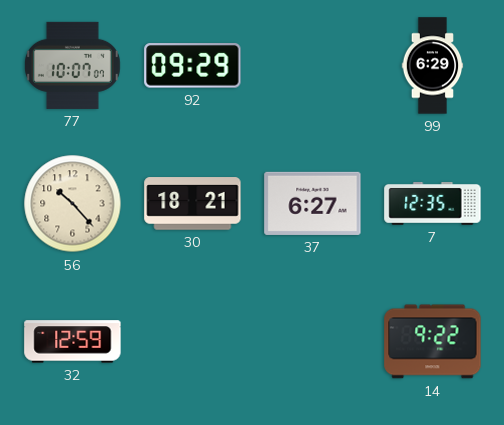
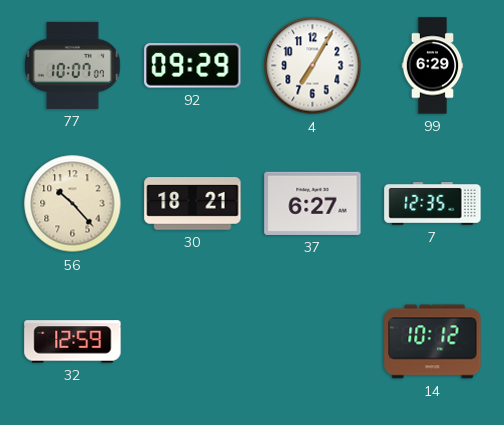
4: none -> 7:05
14: 9:22 -> 10:12
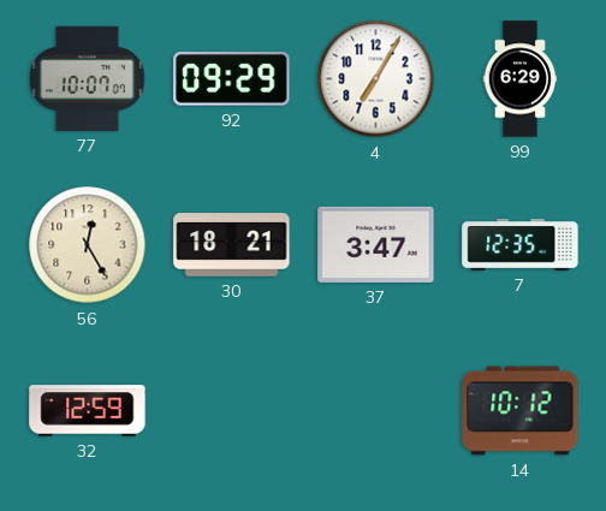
56: 10:23 -> 12:25
37: 6:27 -> 3:47
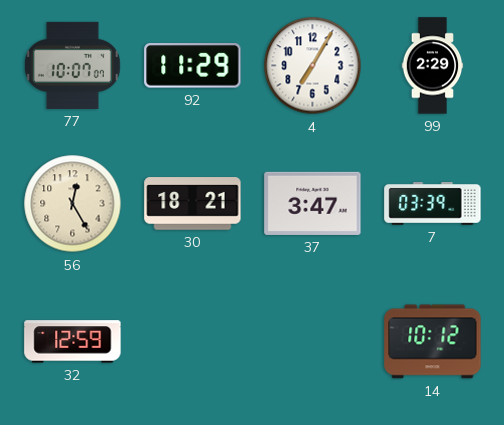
92: 09:29 -> 11:29
99: 6:29 -> 2:29
7: 12:35 -> 03:39
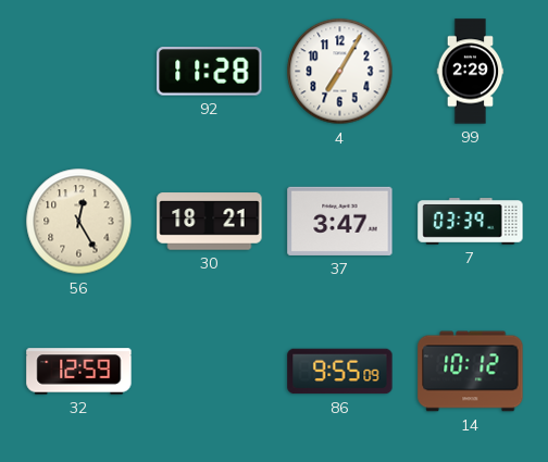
77: 10:07 -> none
92: 11:29 -> 11:28
86: none -> 9:55
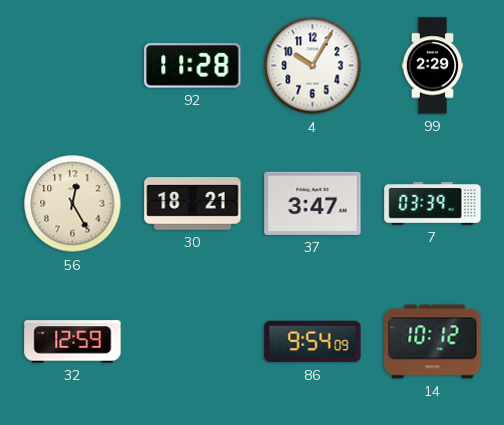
4: 7:05 -> 10:05
86: 9:55 -> 9:54
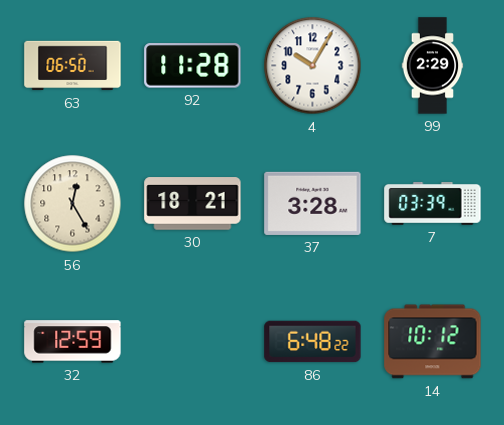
63: none -> 06:50
37: 3:47 -> 3:28
86: 9:54 -> 6:48
